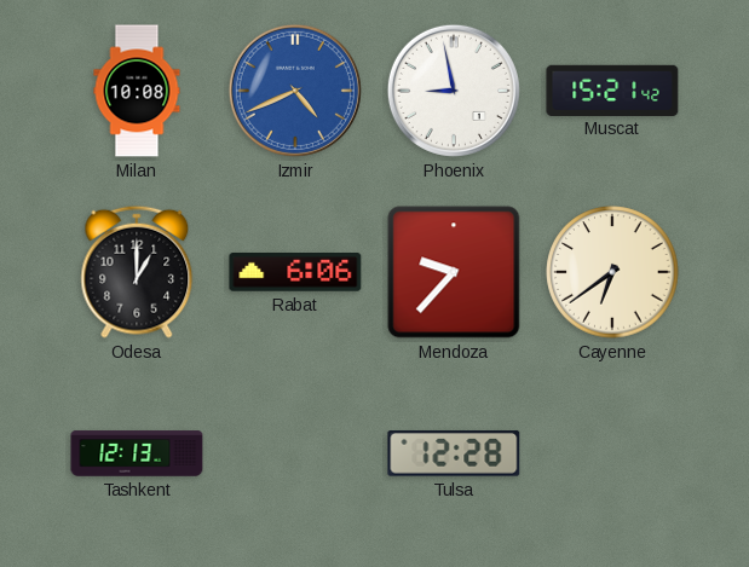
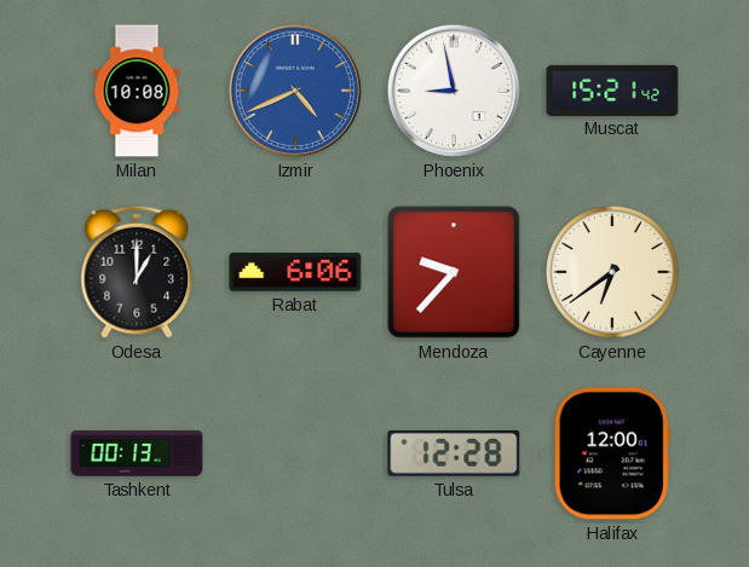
Tashkent: 12:13 -> 00:13
Halifax: none -> 12:00
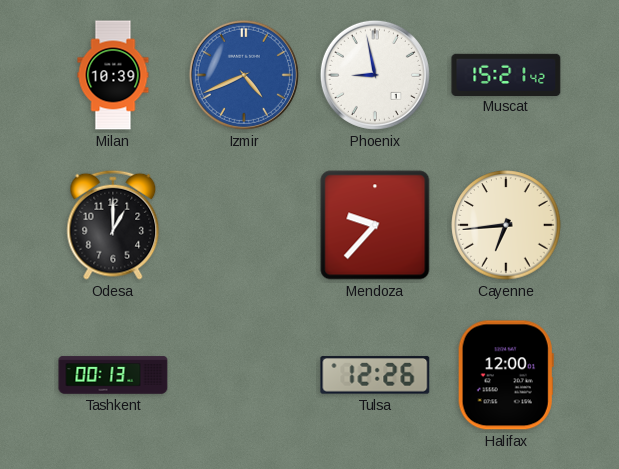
Milan: 10:08 -> 10:39
Rabat: 6:06 -> none
Cayenne: 6:39 -> 6:44
Tulsa: 12:28 -> 12:26
